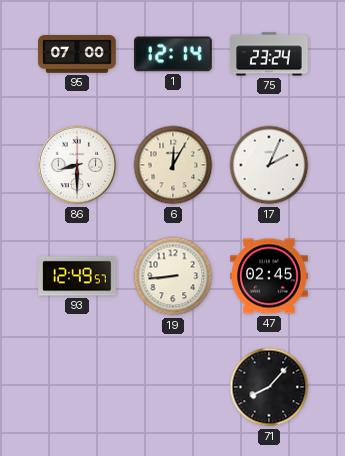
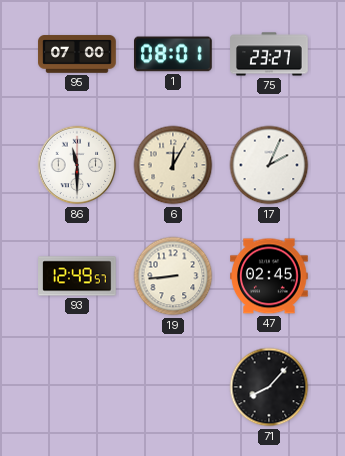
1: 12:14 -> 08:01
75: 23:24 -> 23:27
86: 8:30 -> 11:30
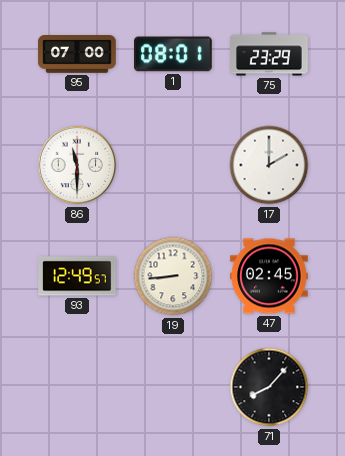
75: 23:27 -> 23:29
6: 12:05 -> none
17: 2:04 -> 2:00
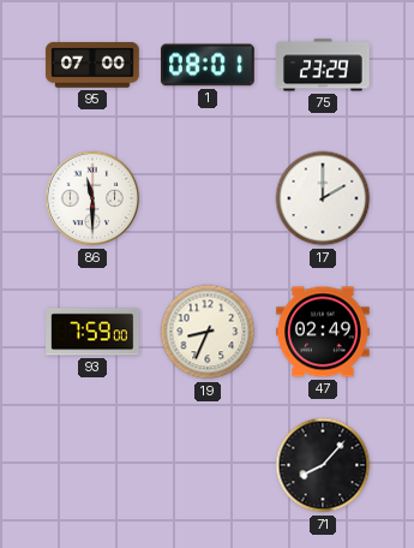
93: 12:49 -> 7:59
19: 8:44 -> 8:34
47: 02:45 -> 02:49
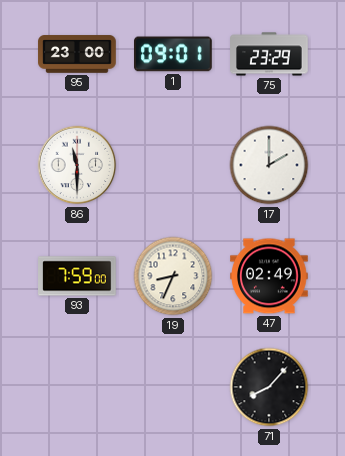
95: 07:00 -> 23:00
1: 08:01 -> 09:01
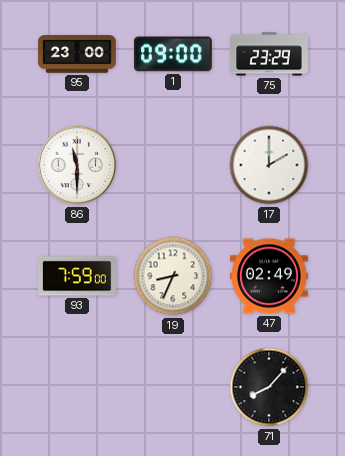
1: 09:01 -> 09:00
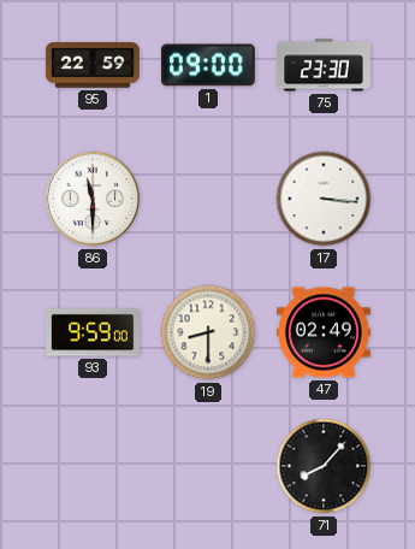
95: 23:00 -> 22:59
75: 23:29 -> 23:30
17: 2:00 -> 3:16
93: 7:59 -> 9:59
19: 8:34 -> 8:30
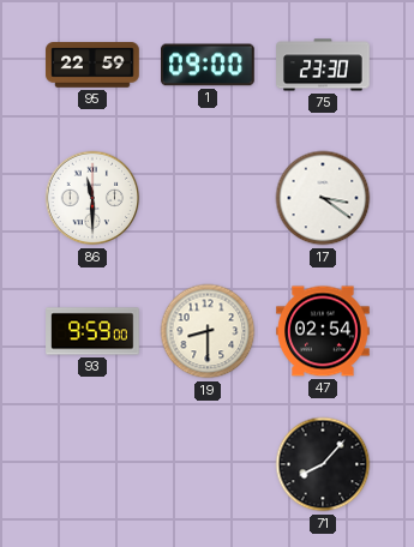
17: 3:16 -> 3:21
47: 02:49 -> 02:54
